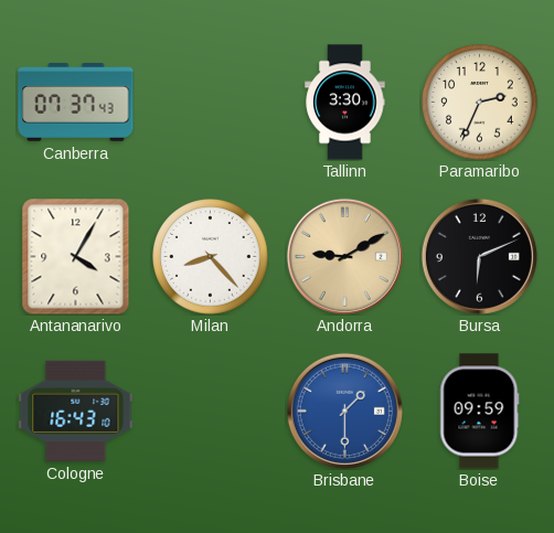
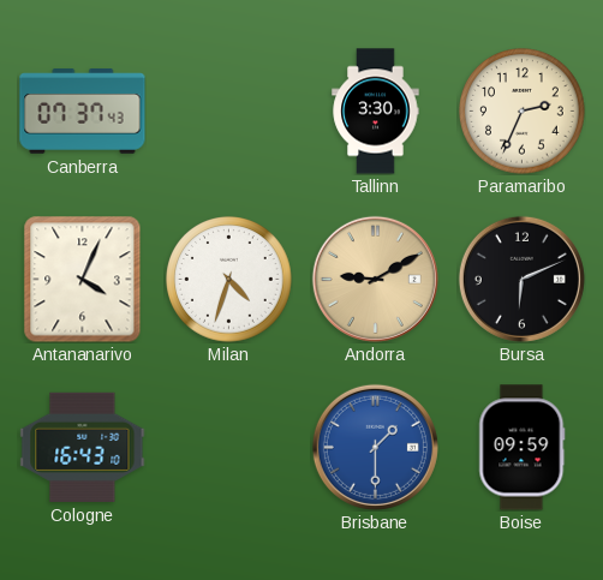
Antananarivo: 4:05 -> 4:04
Milan: 8:23 -> 4:33
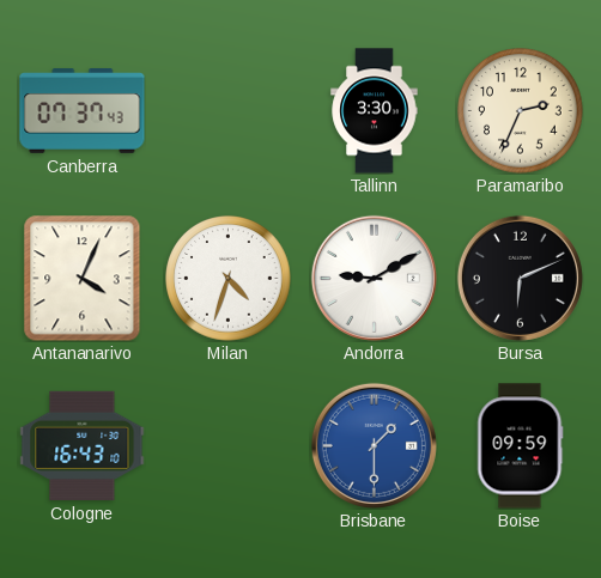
Andorra dial: champagne -> white
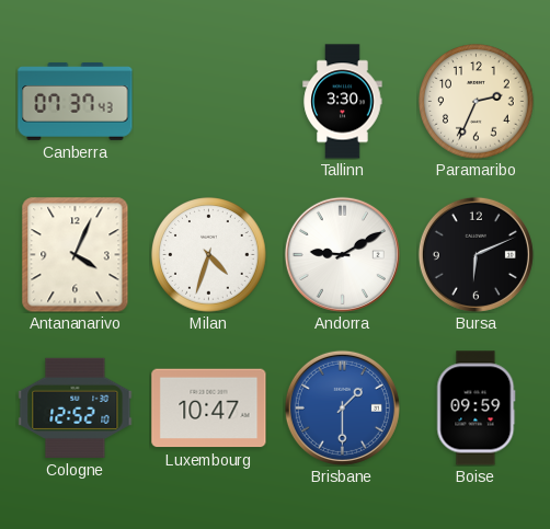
Cologne: 16:43 -> 12:52
Luxembourg: none -> 10:47
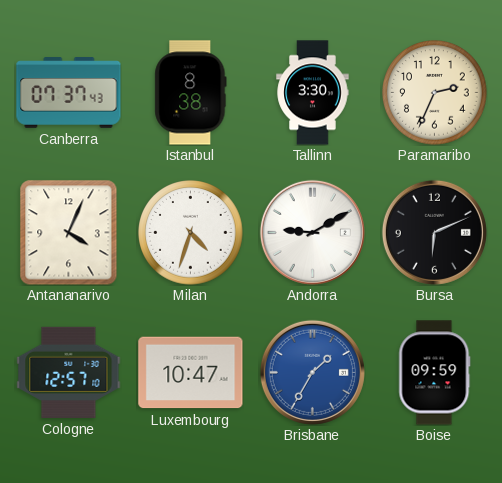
Istanbul: none -> 8:38
Cologne: 12:52 -> 12:57
Brisbane: 1:30 -> 1:35
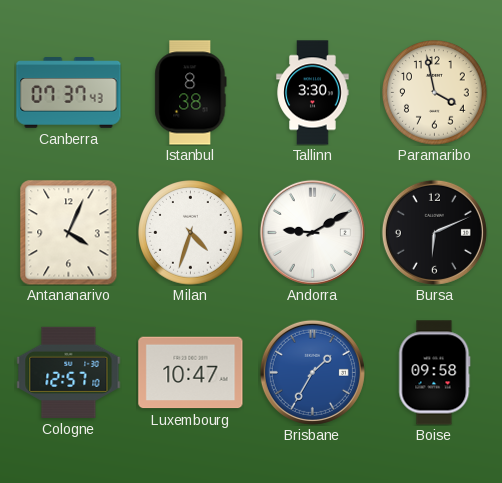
Paramaribo: 2:34 -> 3:58
Boise: 09:59 -> 09:58
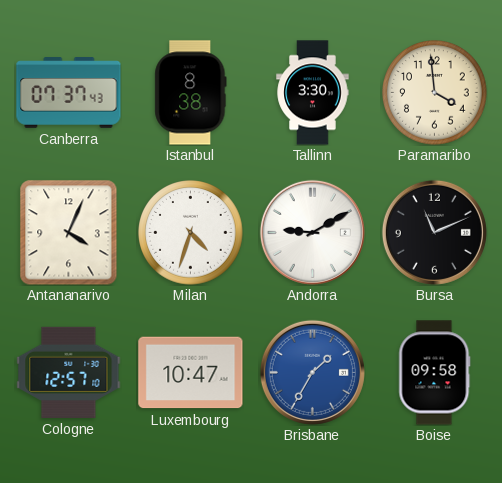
Paramaribo: 3:58 -> 3:59
Bursa: 6:11 -> 11:11
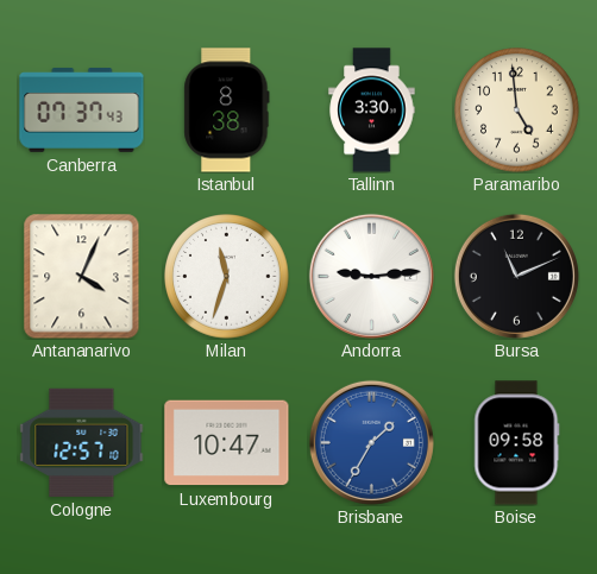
Paramaribo: 3:59 -> 4:59
Milan: 4:33 -> 11:33
Andorra: 9:10 -> 9:14
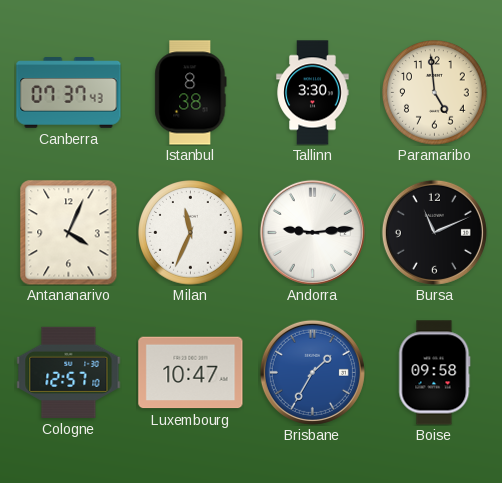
Milan: 11:33 -> 11:34
